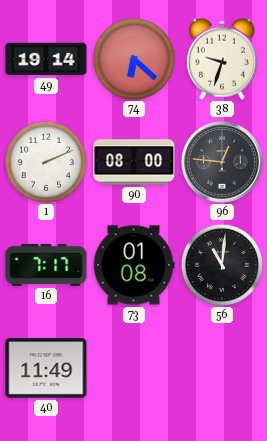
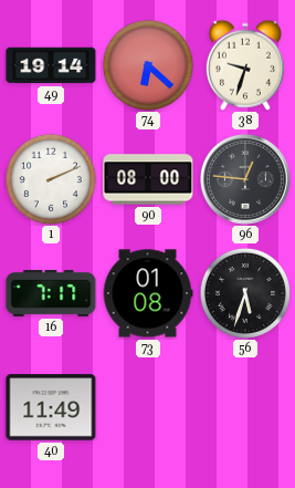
56: 11:01 -> 5:33
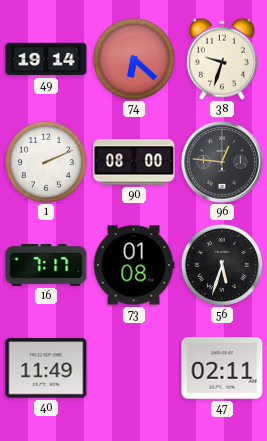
47: none -> 02:11
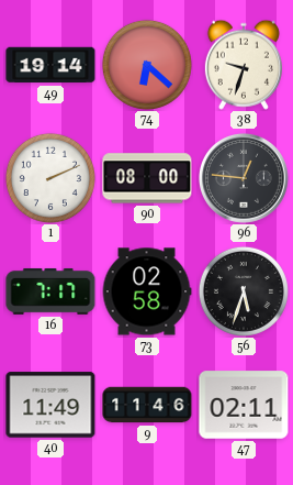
73: 01:08 -> 02:58
9: none -> 11:46
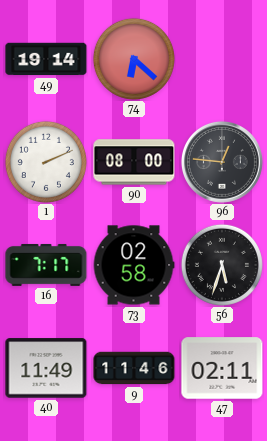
38: 9:33 -> none
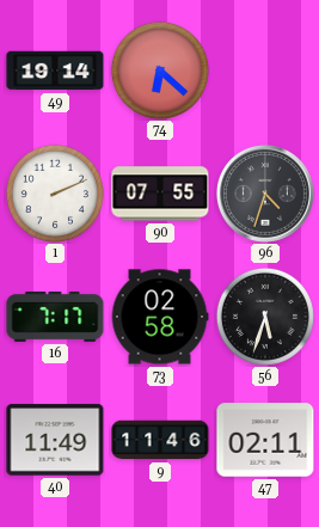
90: 08:00 -> 07:55
96: 12:46 -> 4:33
